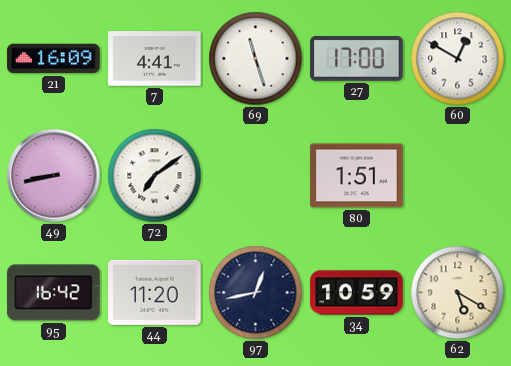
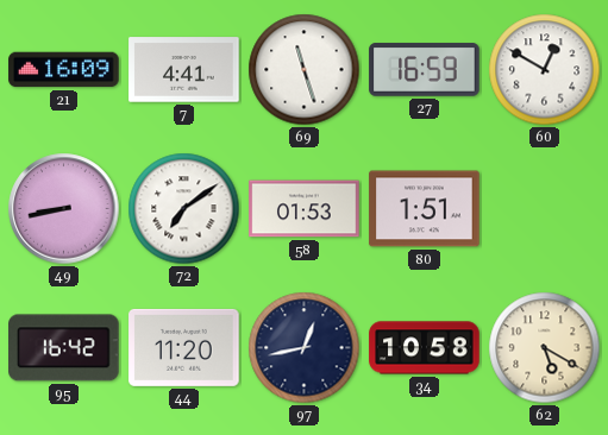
27: 17:00 -> 16:59
58: none -> 01:53
34: 10:59 -> 10:58
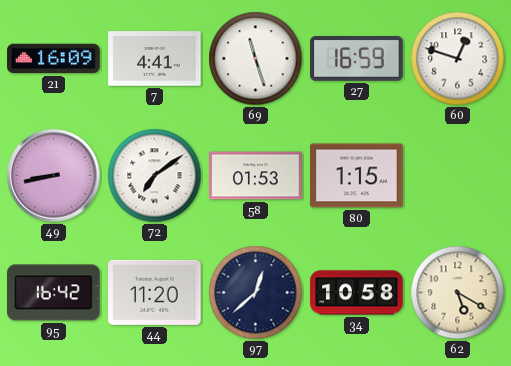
60: 12:50 -> 12:48
80: 1:51 -> 1:15
97: 12:43 -> 12:38
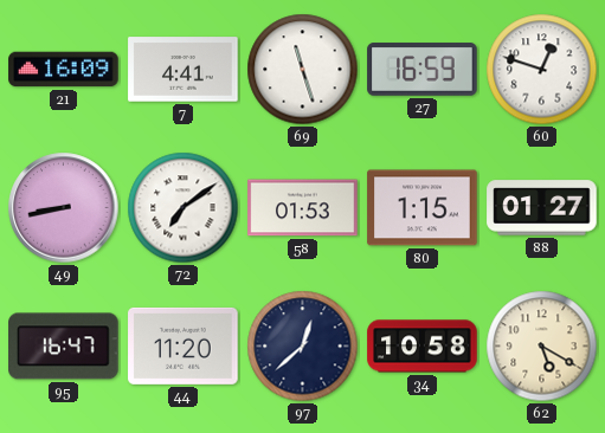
88: none -> 01:27
95: 16:42 -> 16:47
